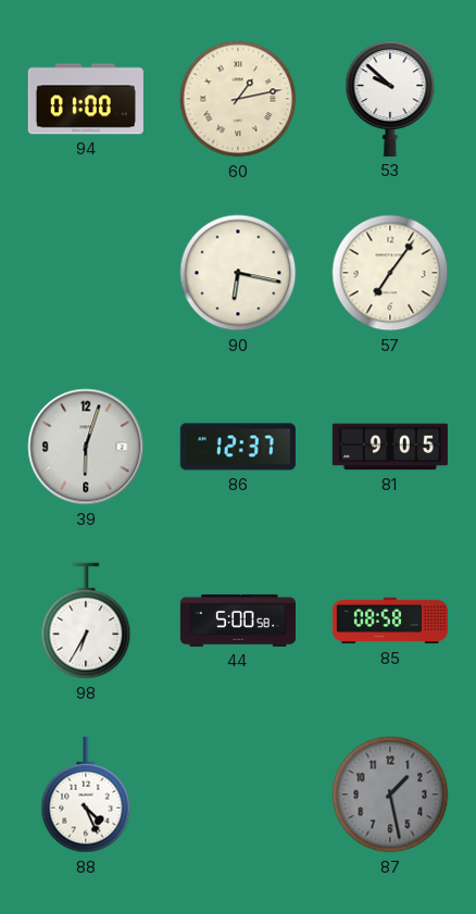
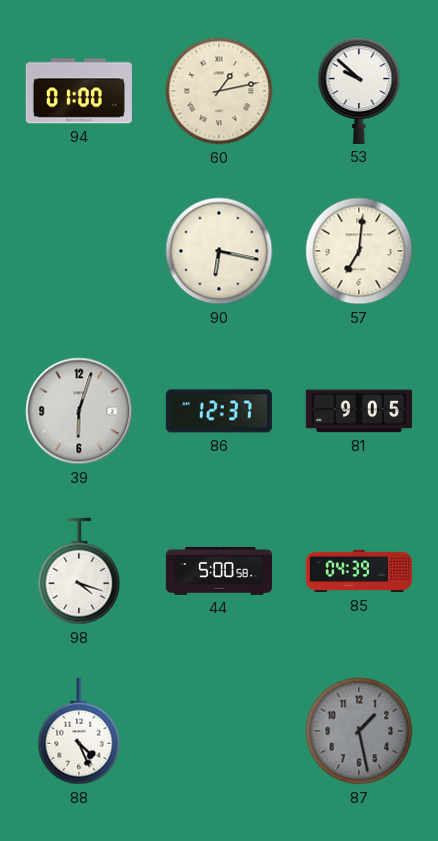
57: 7:06 -> 7:01
98: 6:35 -> 4:18
85: 08:58 -> 04:39
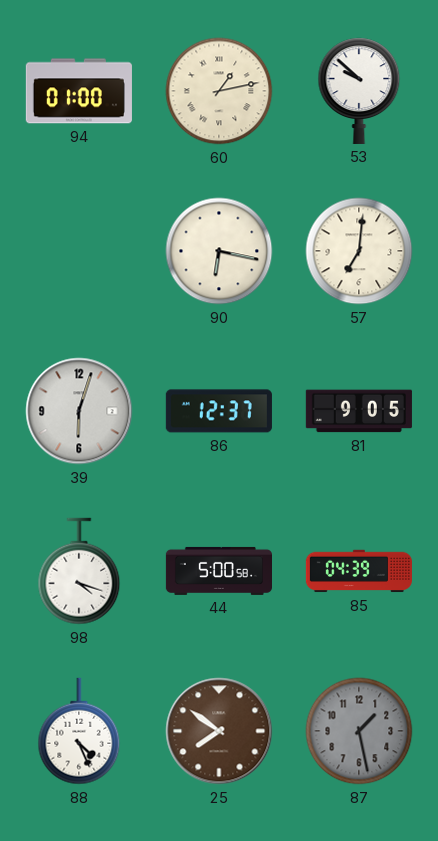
25: none -> 7:51
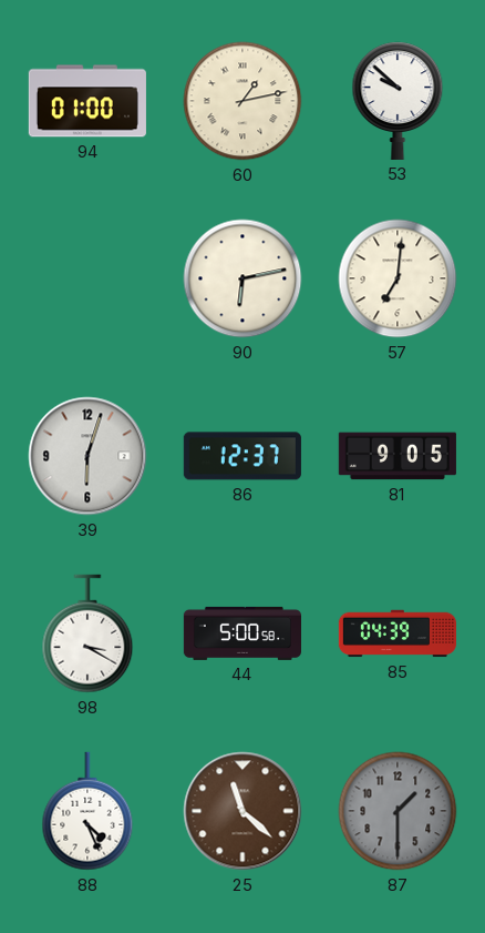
90: 6:17 -> 6:13
98: 4:18 -> 3:20
25: 7:51 -> 11:22
87: 1:28 -> 1:30
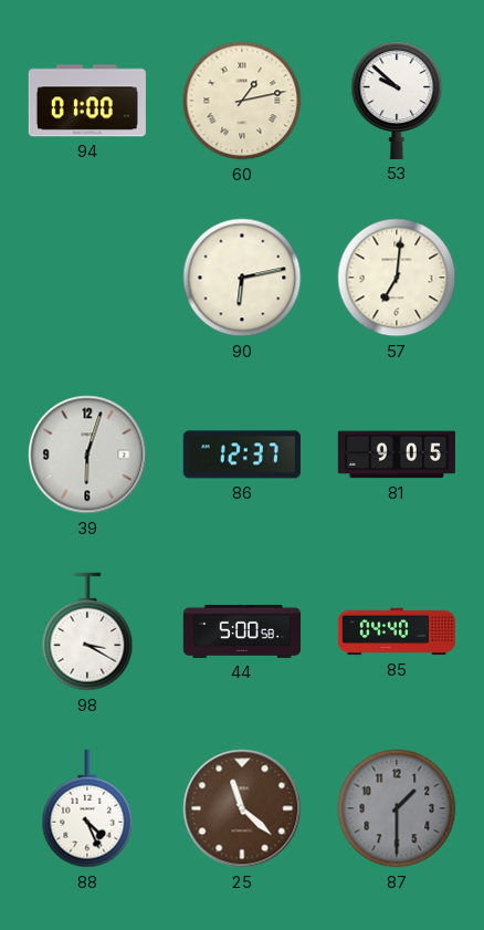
85: 04:39 -> 04:40
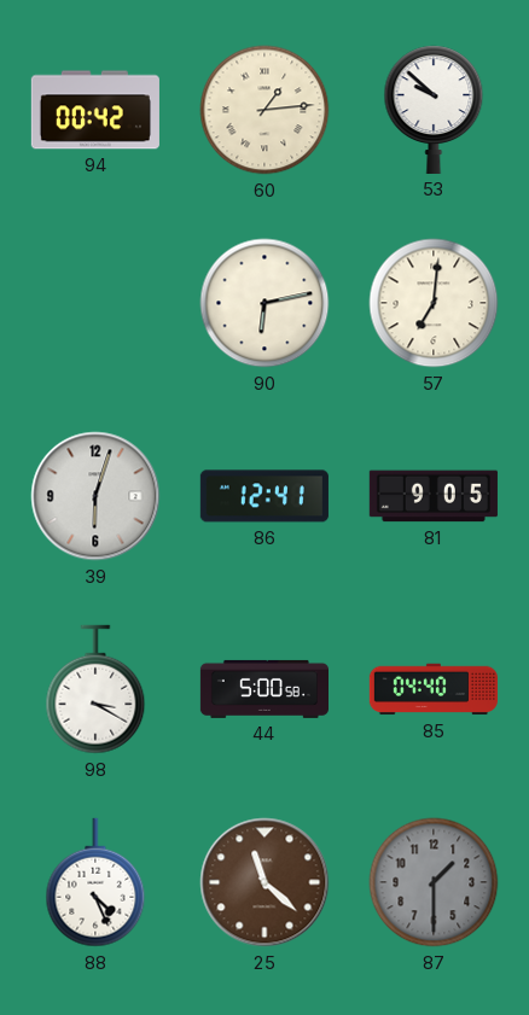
94: 01:00 -> 00:42
60: 1:13 -> 1:14
86: 12:37 -> 12:41
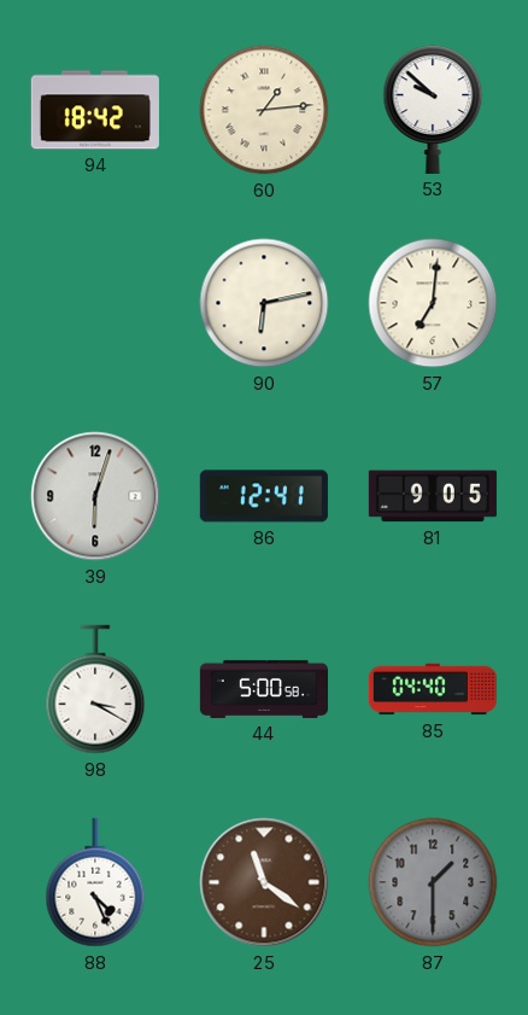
94: 00:42 -> 18:42
25: 11:22 -> 11:21
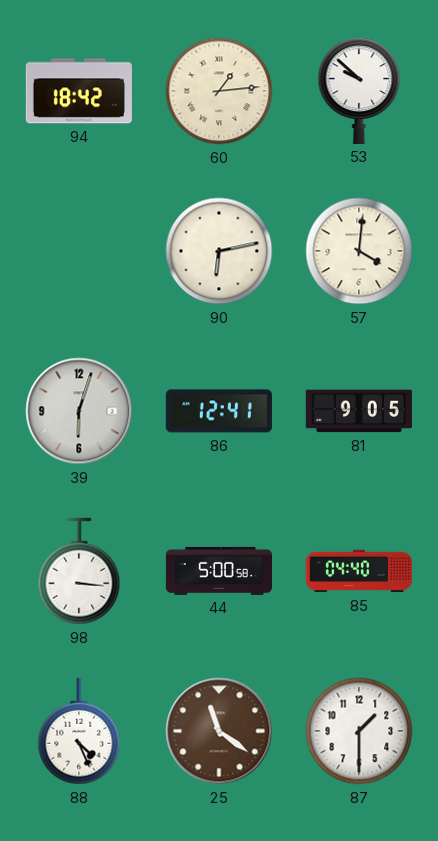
57: 7:01 -> 4:01
98: 3:20 -> 3:16
87 dial: grey -> white
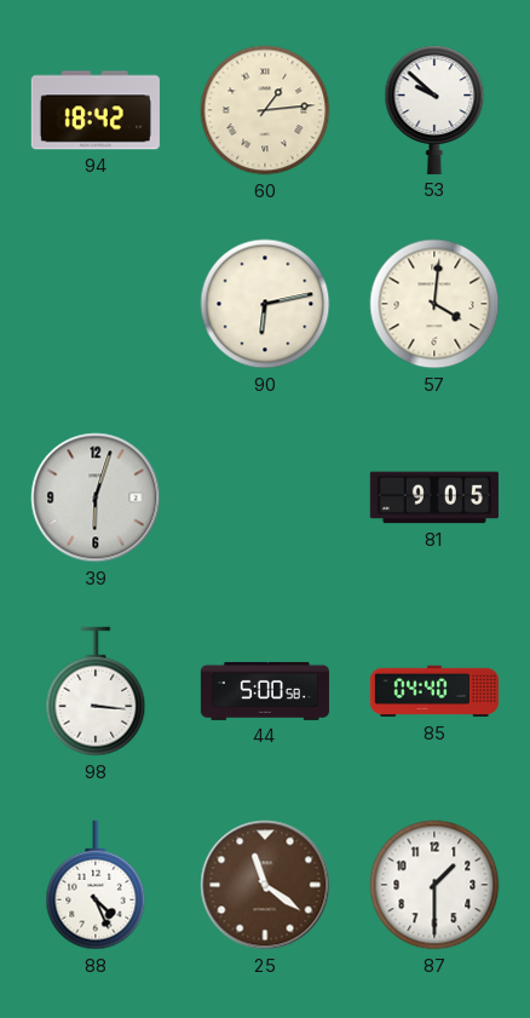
86: 12:41 -> none
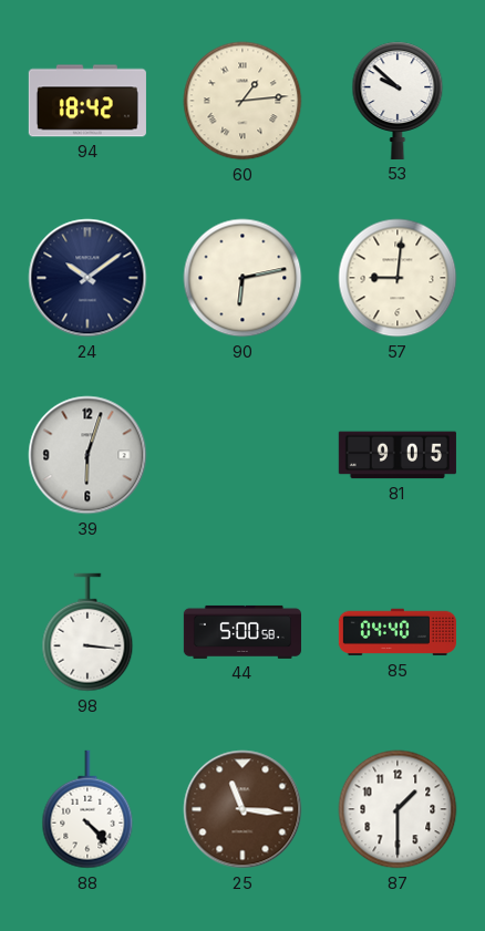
24: none -> 10:09
57: 4:01 -> 9:01
88: 4:26 -> 4:23
25: 11:21 -> 11:16
